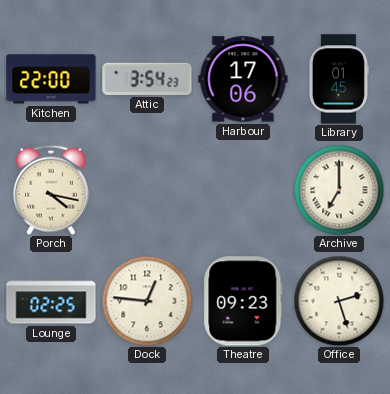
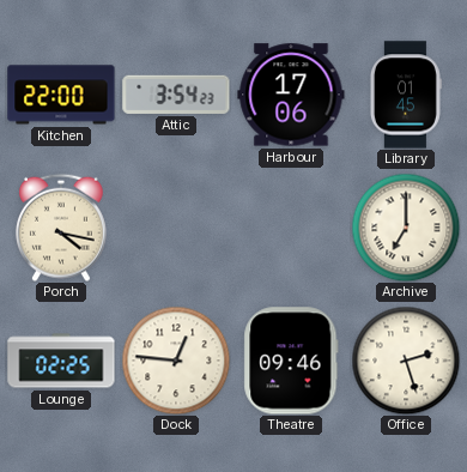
Theatre: 09:23 -> 09:46
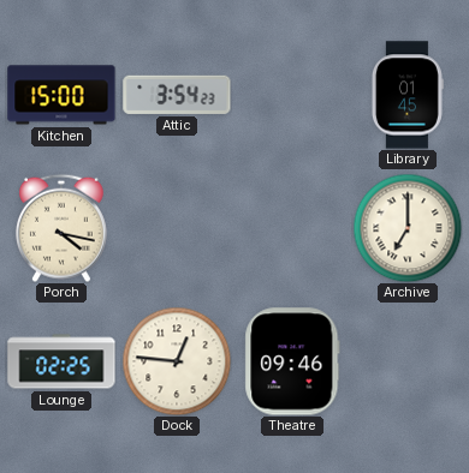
Kitchen: 22:00 -> 15:00
Harbour: 17:06 -> none
Office: 2:27 -> none
